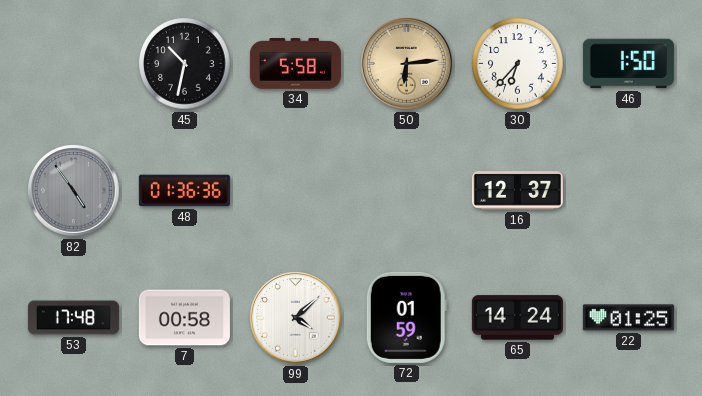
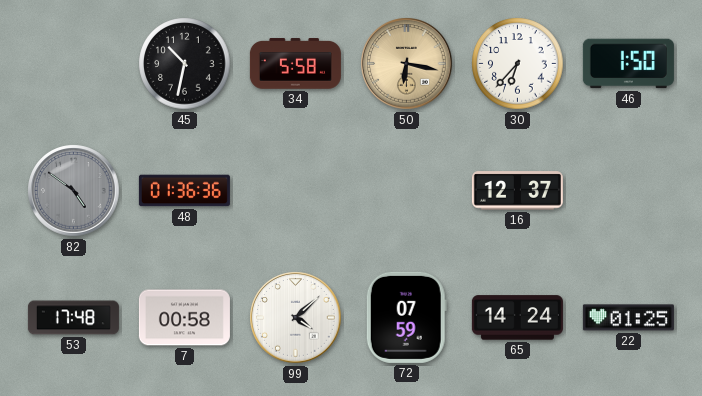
50: 6:14 -> 6:17
82: 4:54 -> 4:51
72: 01:59 -> 07:59
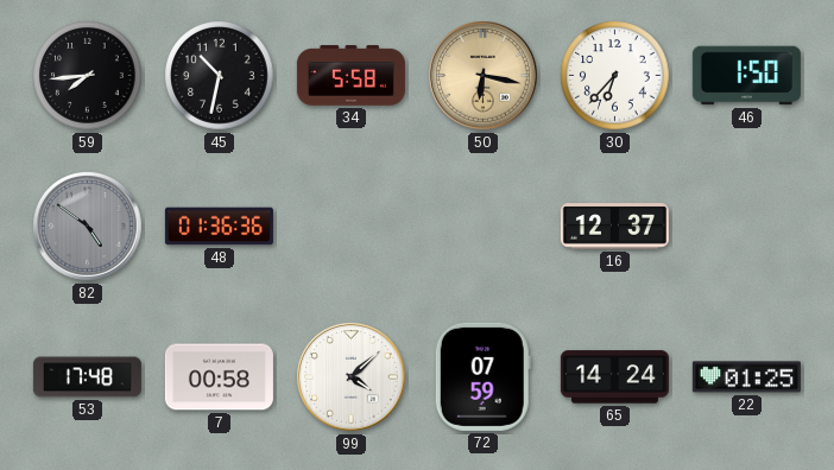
59: none -> 7:44
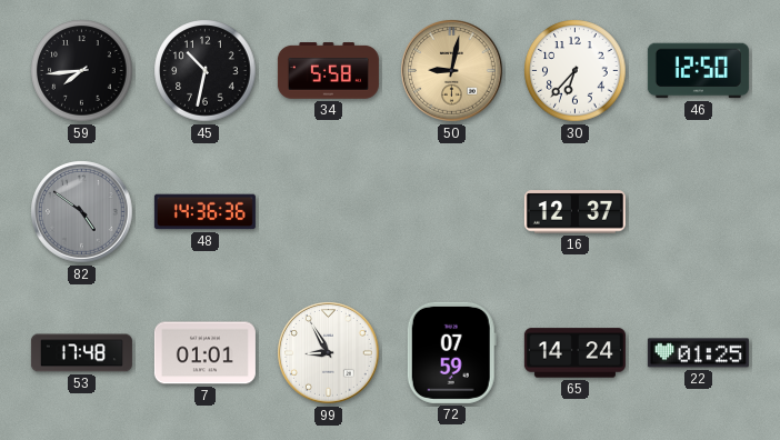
50: 6:17 -> 9:02
46: 1:50 -> 12:50
48: 01:36 -> 14:36
7: 00:58 -> 01:01
99: 4:08 -> 8:55
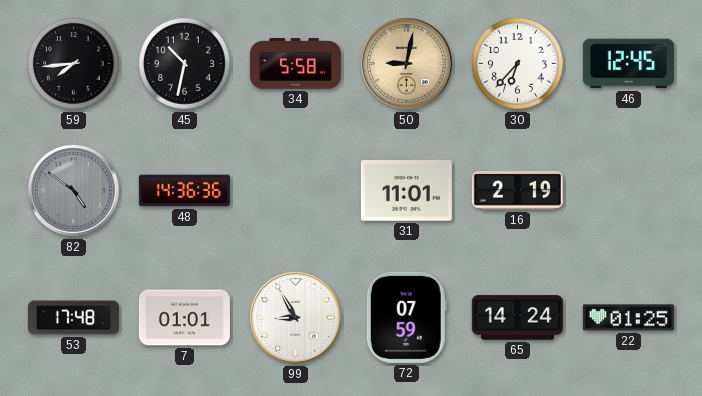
46: 12:50 -> 12:45
31: none -> 11:01
16: 12:37 -> 2:19
